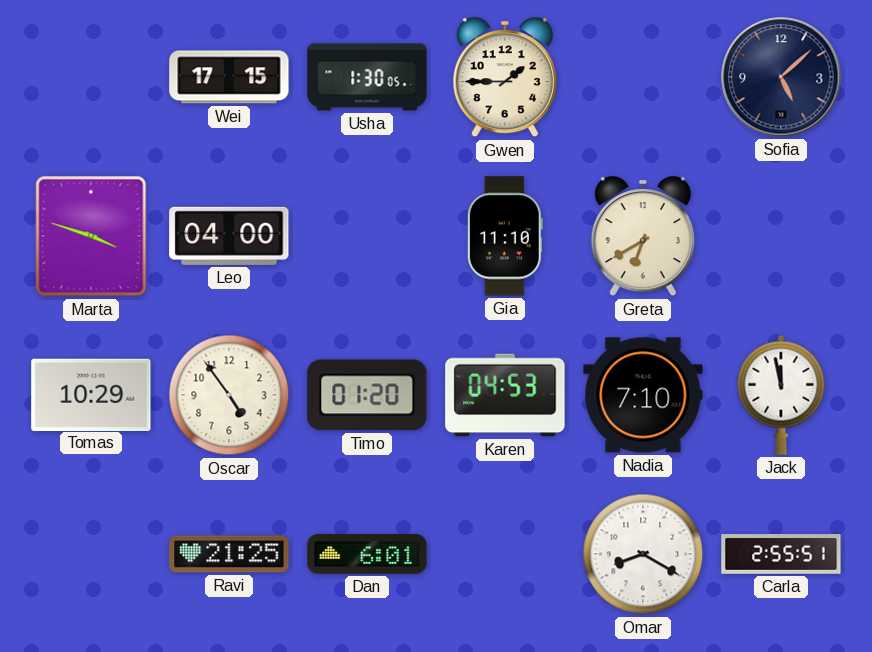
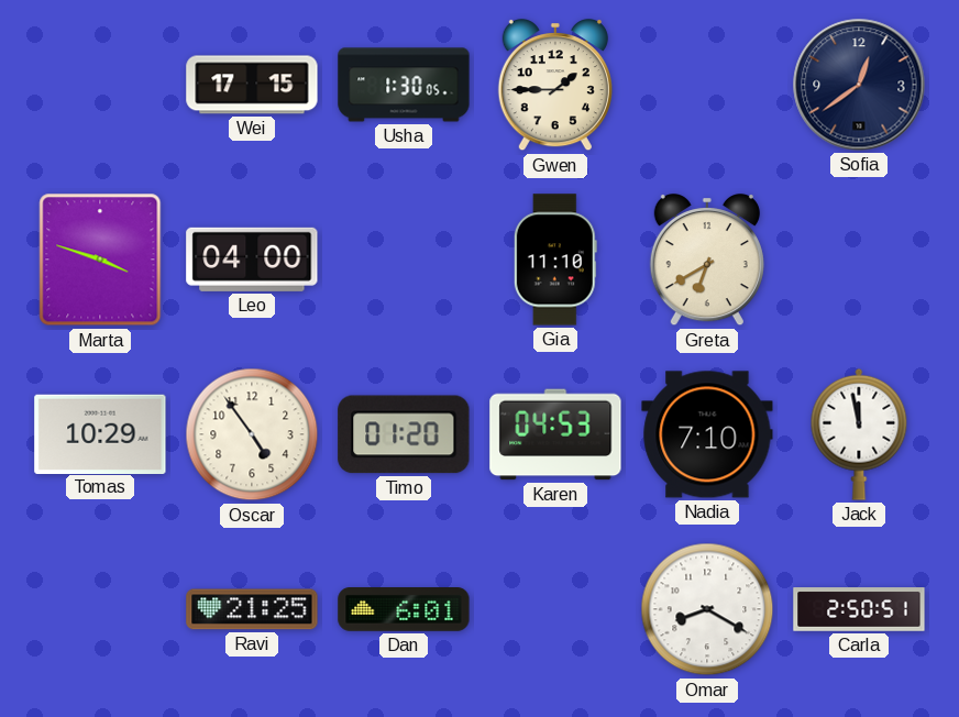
Sofia: 5:08 -> 12:39
Carla: 2:55 -> 2:50
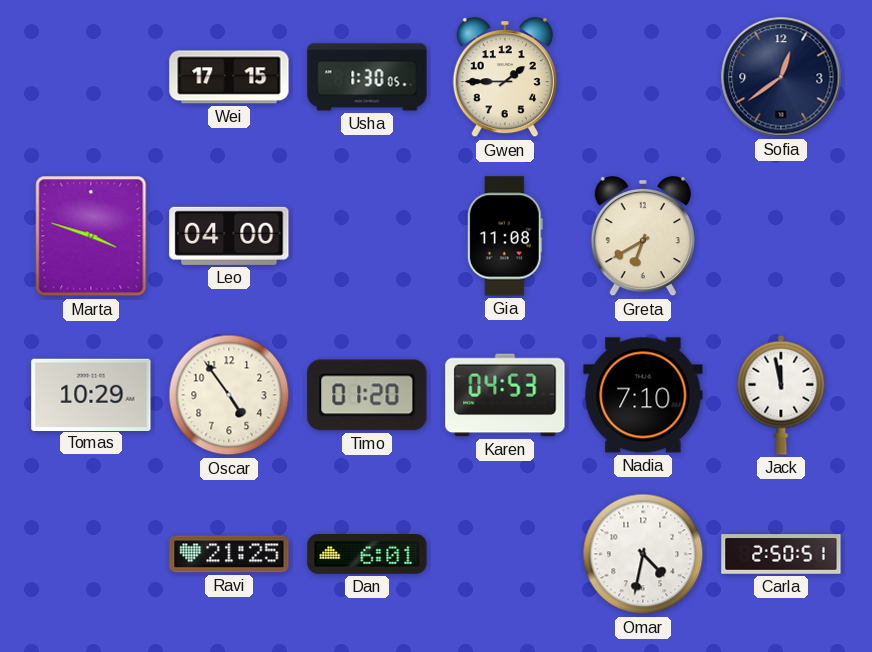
Gia: 11:10 -> 11:08
Omar: 8:20 -> 4:32
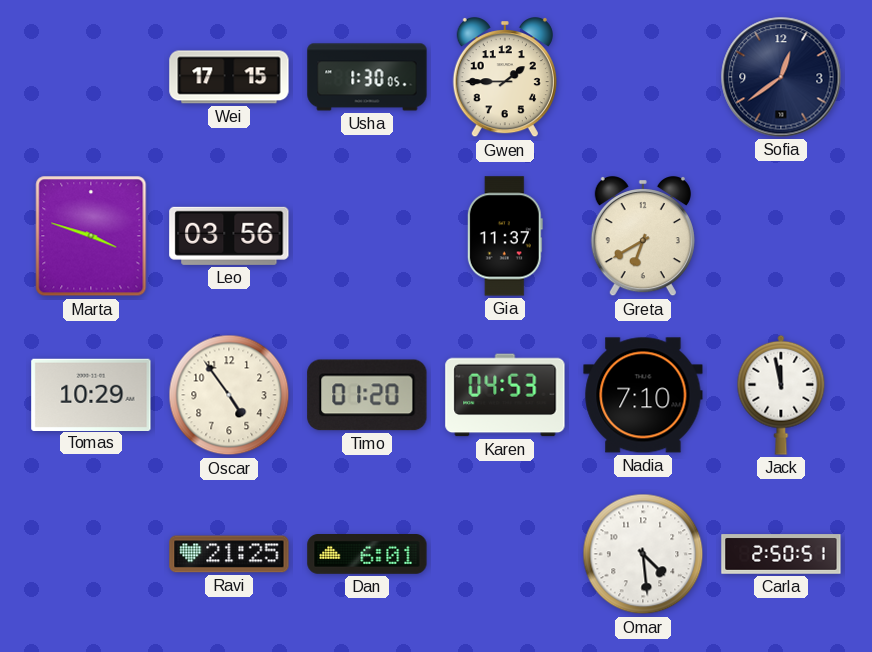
Leo: 04:00 -> 03:56
Gia: 11:08 -> 11:37
Omar: 4:32 -> 4:29
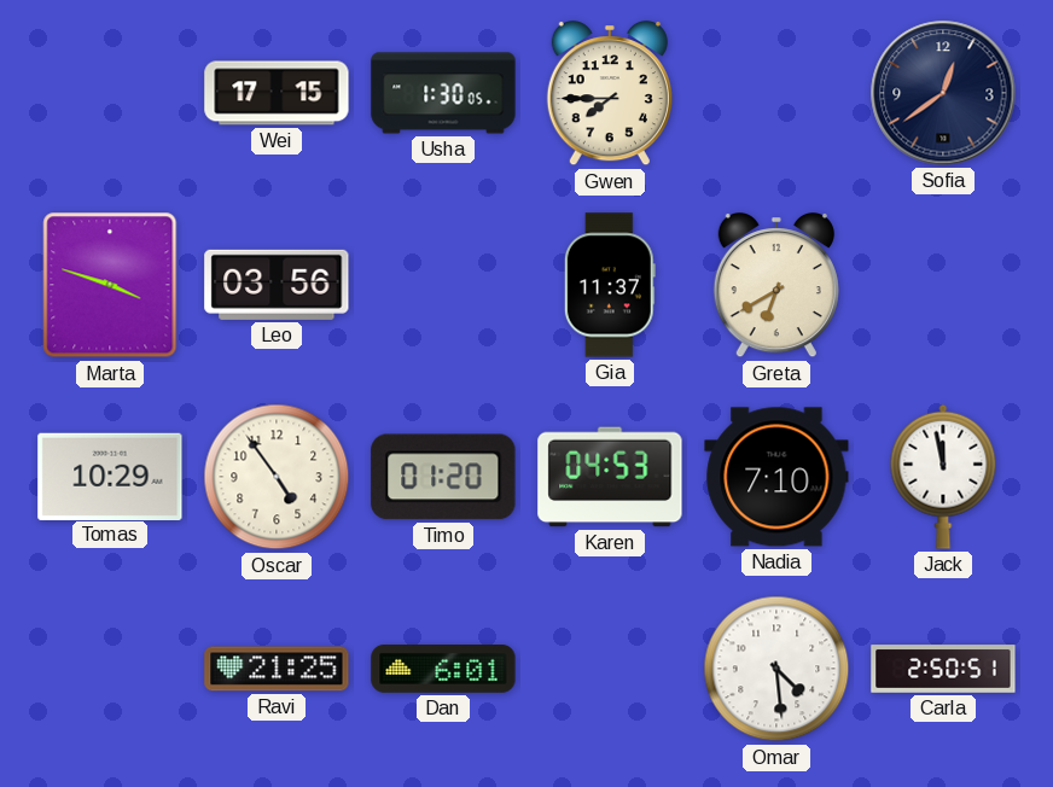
Gwen: 1:45 -> 7:45
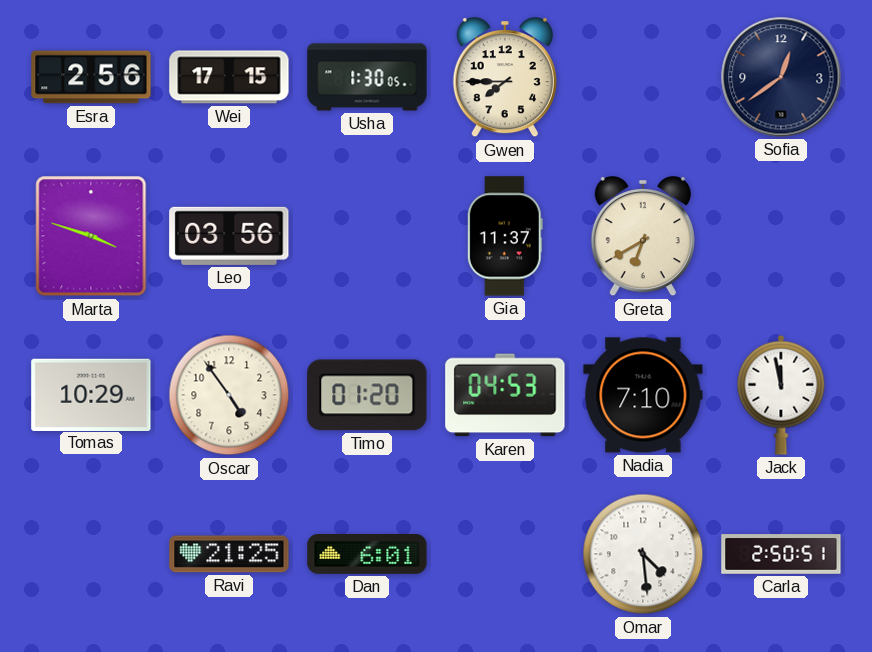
Esra: none -> 2:56
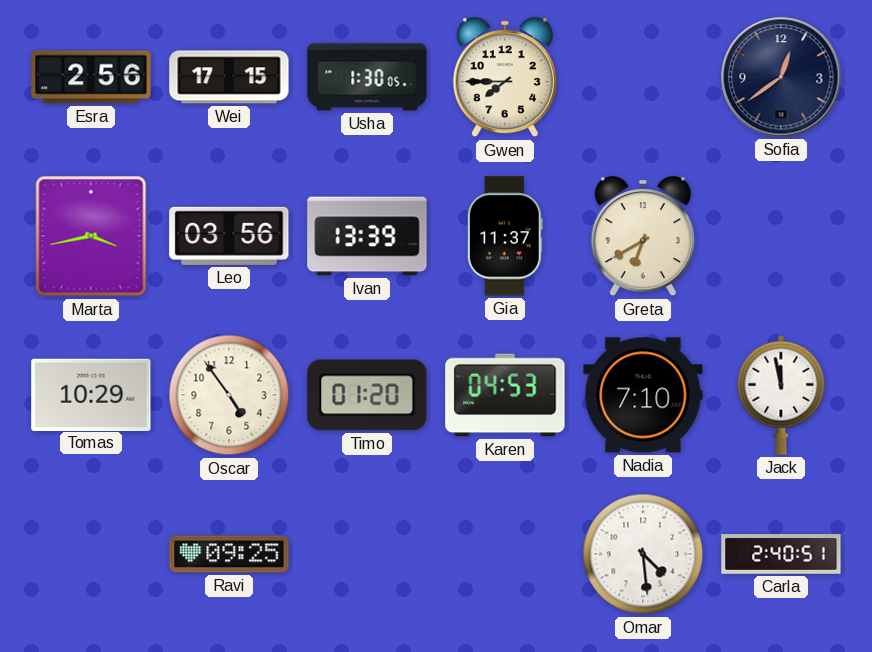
Marta: 3:48 -> 3:43
Ivan: none -> 13:39
Ravi: 21:25 -> 09:25
Dan: 6:01 -> none
Carla: 2:50 -> 2:40
